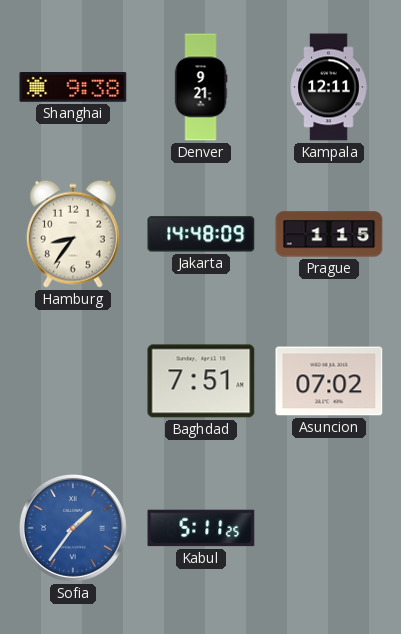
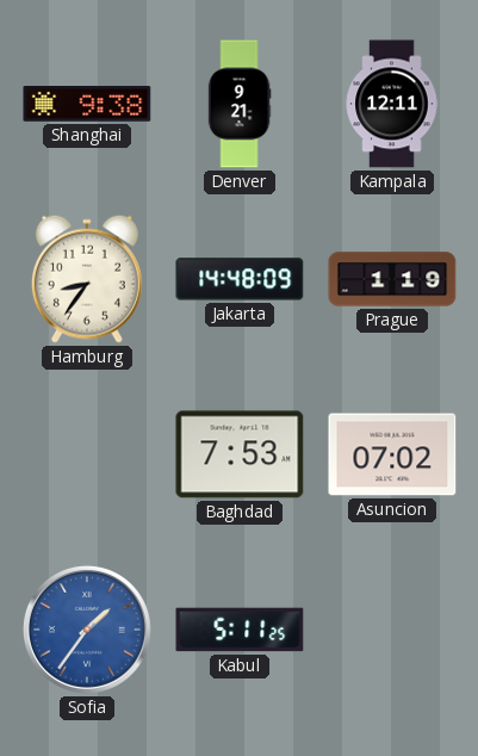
Prague: 1:15 -> 1:19
Baghdad: 7:51 -> 7:53
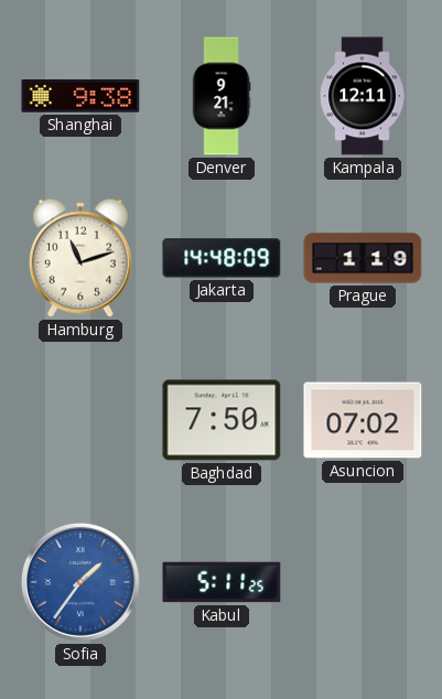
Hamburg: 8:36 -> 11:12
Baghdad: 7:53 -> 7:50
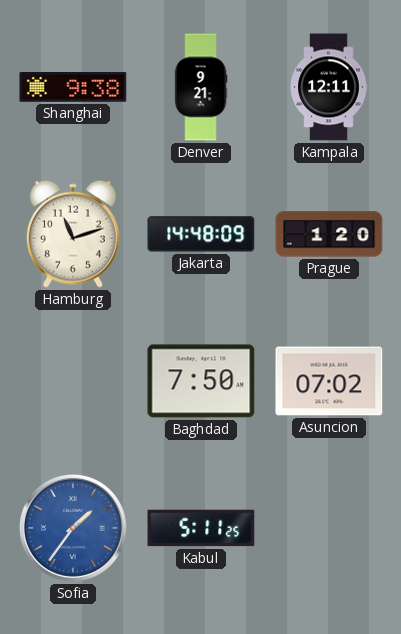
Prague: 1:19 -> 1:20
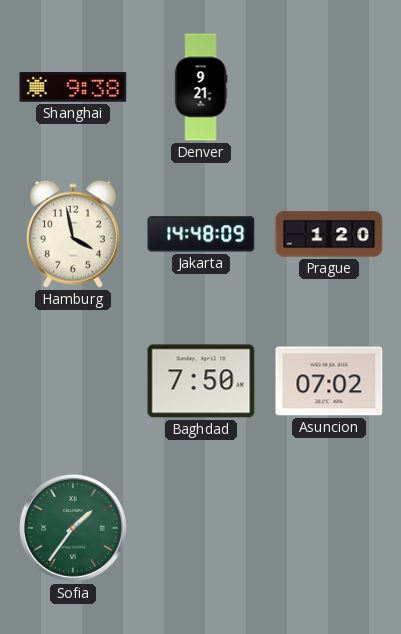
Kampala: 12:11 -> none
Hamburg: 11:12 -> 3:58
Sofia dial: blue -> green
Kabul: 5:11 -> none
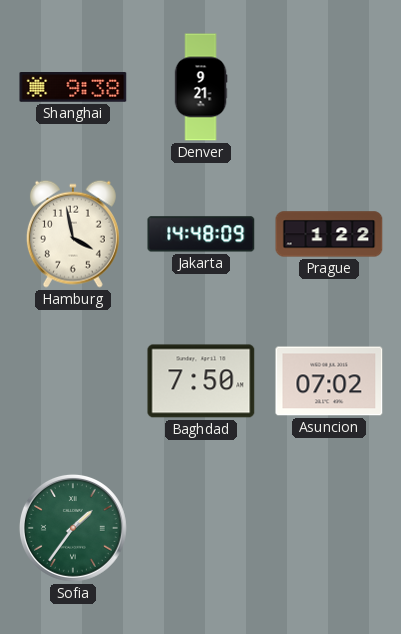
Prague: 1:20 -> 1:22
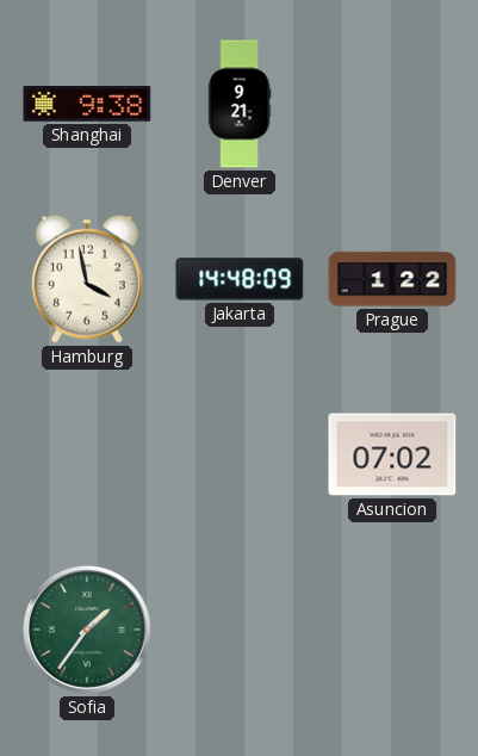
Baghdad: 7:50 -> none
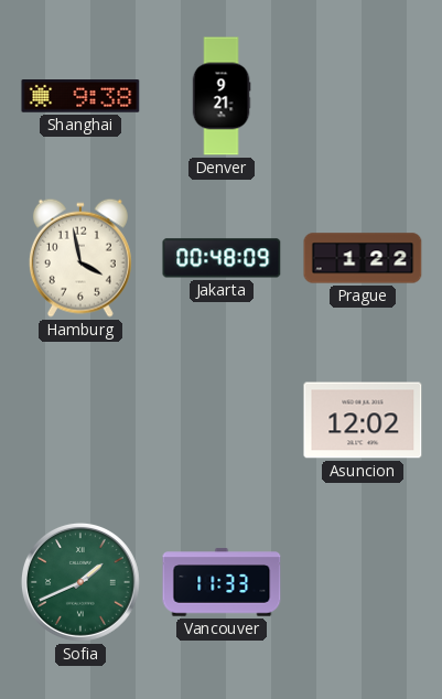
Jakarta: 14:48 -> 00:48
Asuncion: 07:02 -> 12:02
Sofia: 1:36 -> 1:41
Vancouver: none -> 11:33
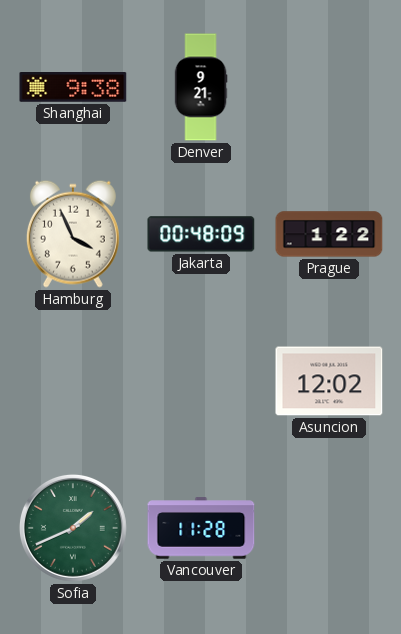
Hamburg: 3:58 -> 3:56
Vancouver: 11:33 -> 11:28
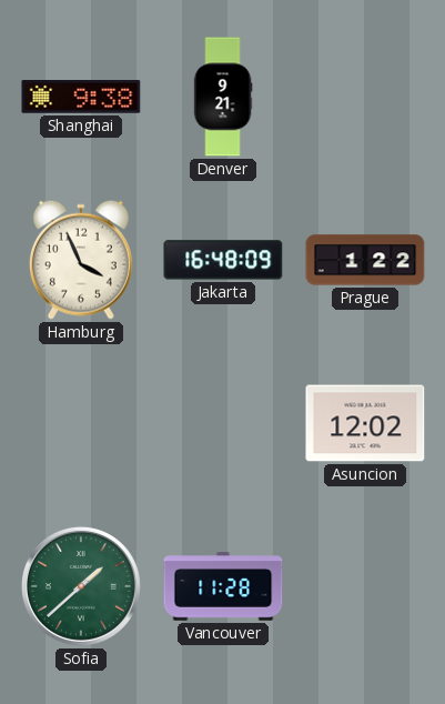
Jakarta: 00:48 -> 16:48
Sofia: 1:41 -> 1:38
